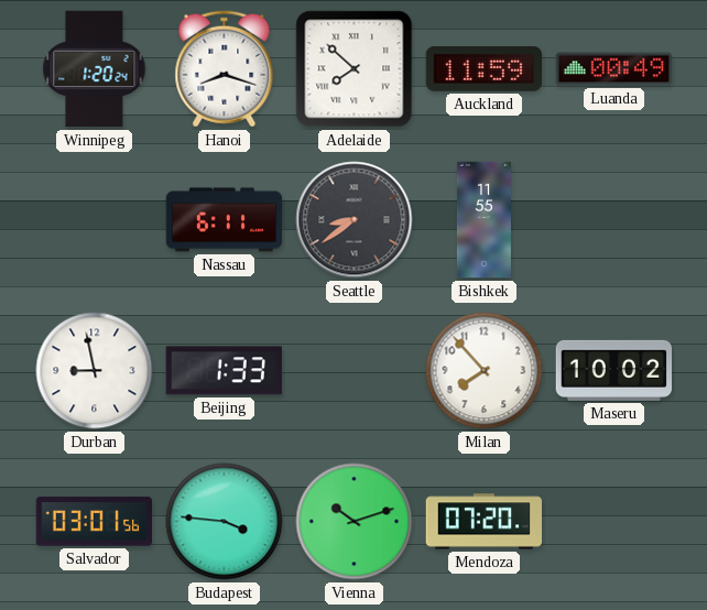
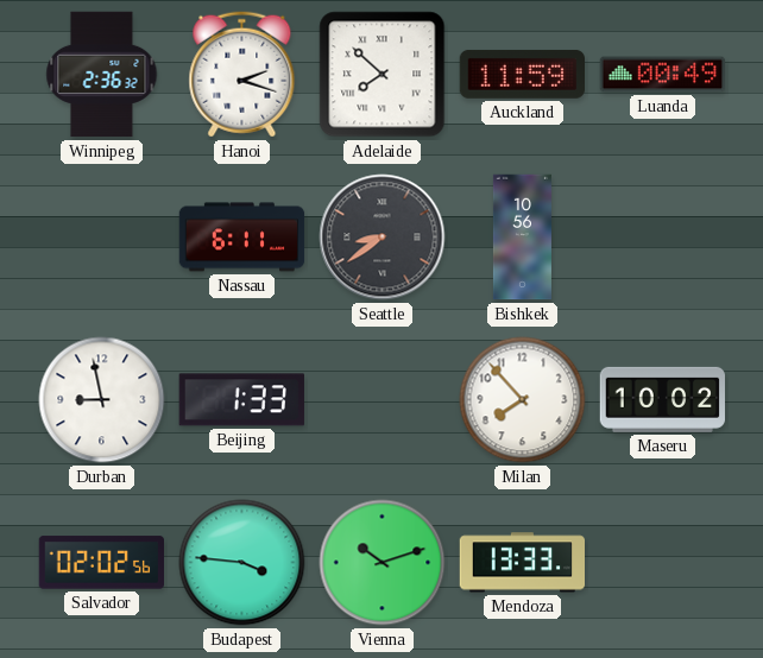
Winnipeg: 1:20 -> 2:36
Hanoi: 8:18 -> 2:18
Bishkek: 11:55 -> 10:56
Salvador: 03:01 -> 02:02
Mendoza: 07:20 -> 13:33
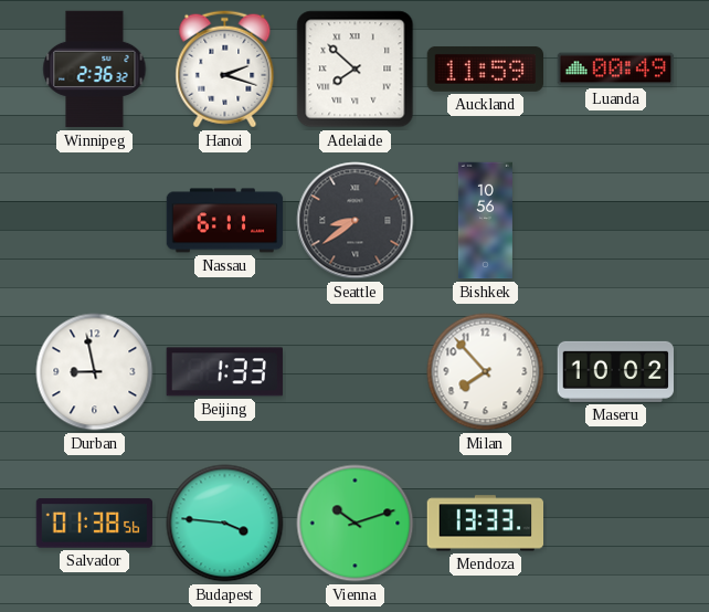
Salvador: 02:02 -> 01:38
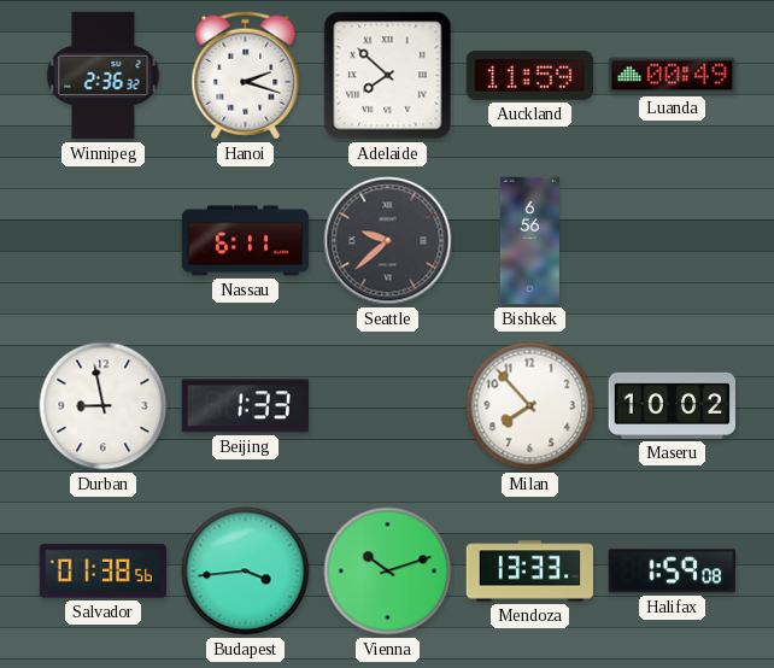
Seattle: 8:39 -> 9:38
Bishkek: 10:56 -> 6:56
Budapest: 3:46 -> 3:44
Halifax: none -> 1:59
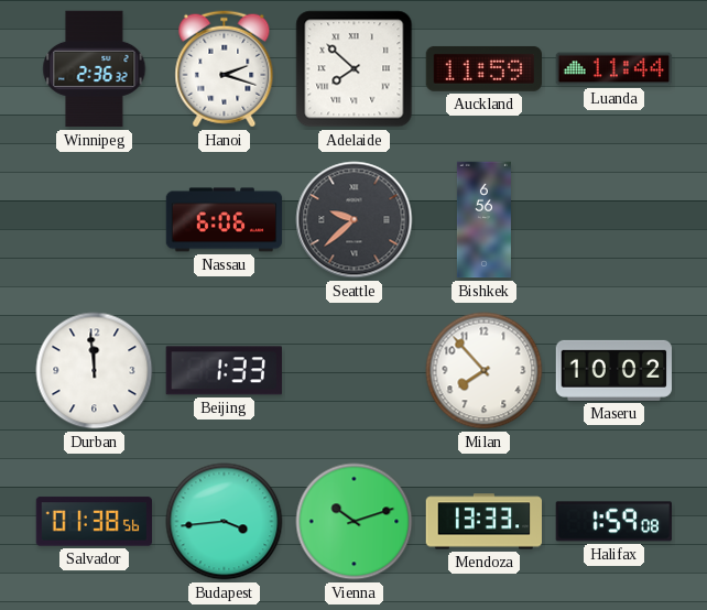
Luanda: 00:49 -> 11:44
Nassau: 6:11 -> 6:06
Durban: 8:58 -> 11:59
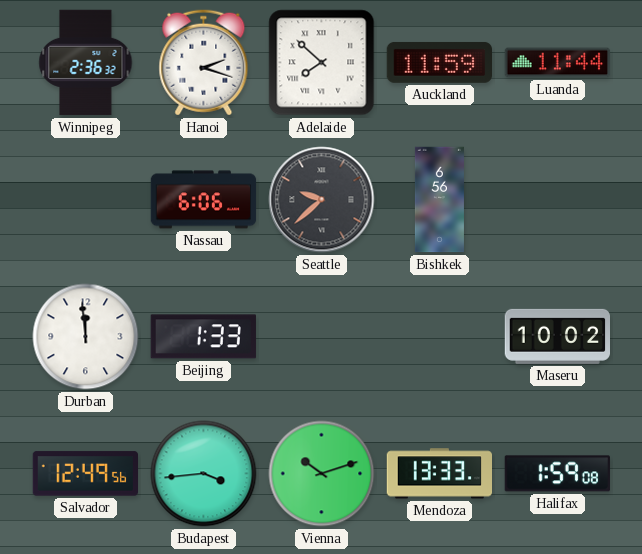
Milan: 7:53 -> none
Salvador: 01:38 -> 12:49
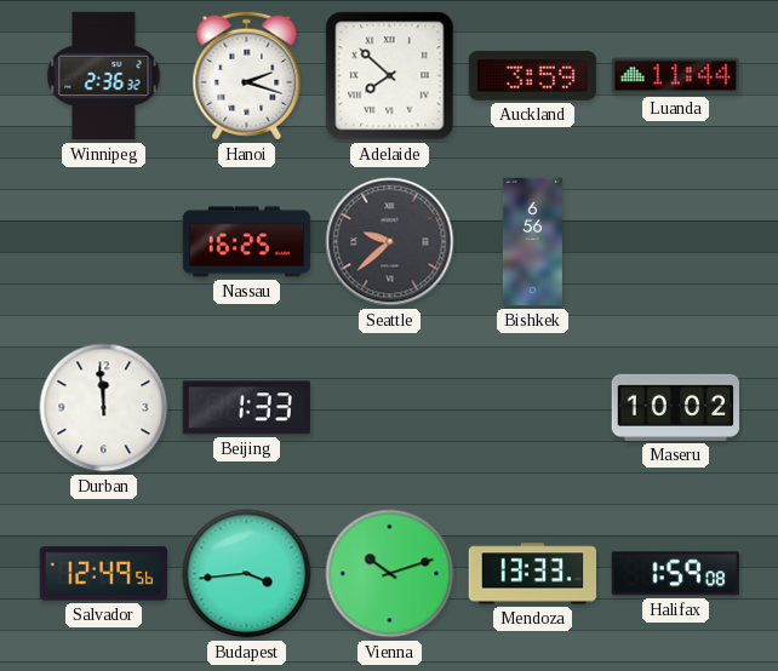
Auckland: 11:59 -> 3:59
Nassau: 6:06 -> 16:25
